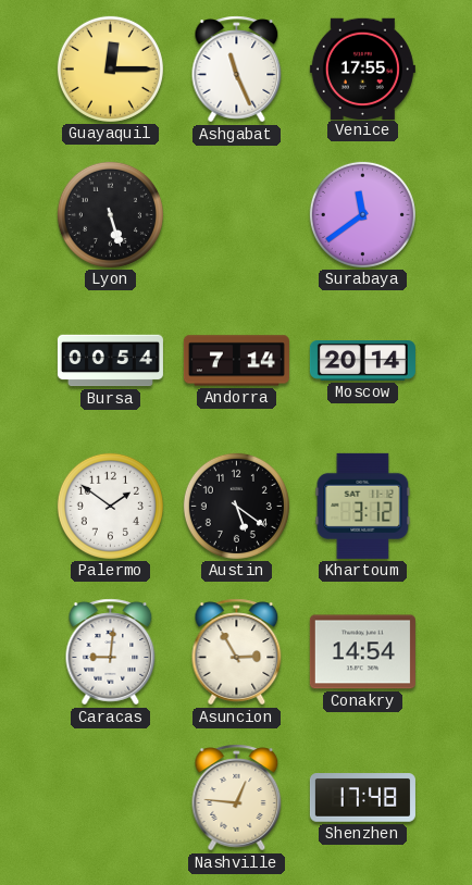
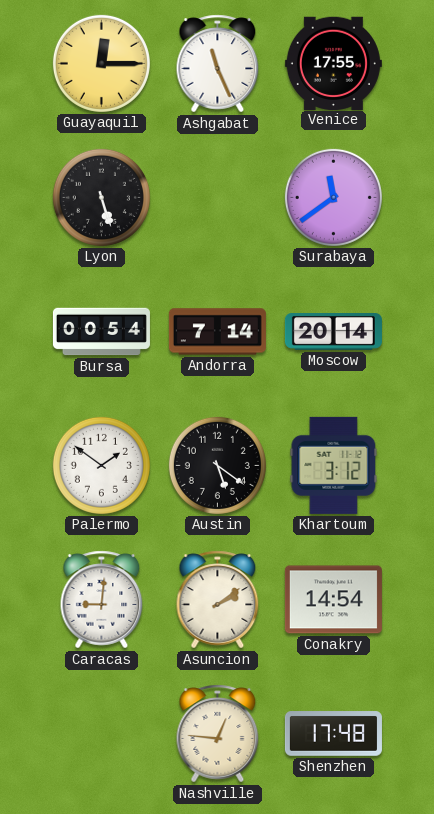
Asuncion: 2:55 -> 2:09
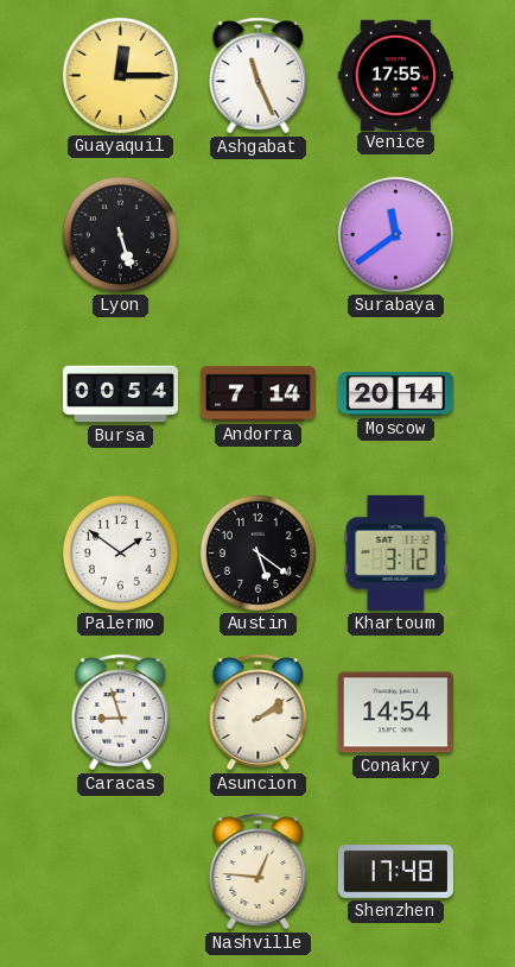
Caracas: 9:01 -> 8:57
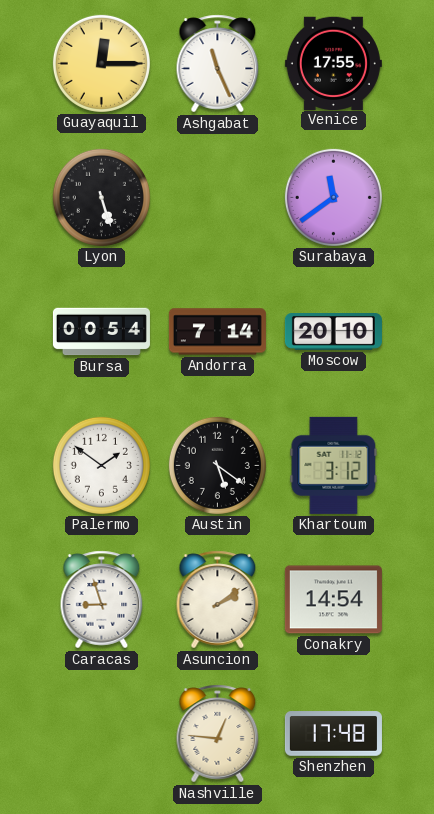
Moscow: 20:14 -> 20:10
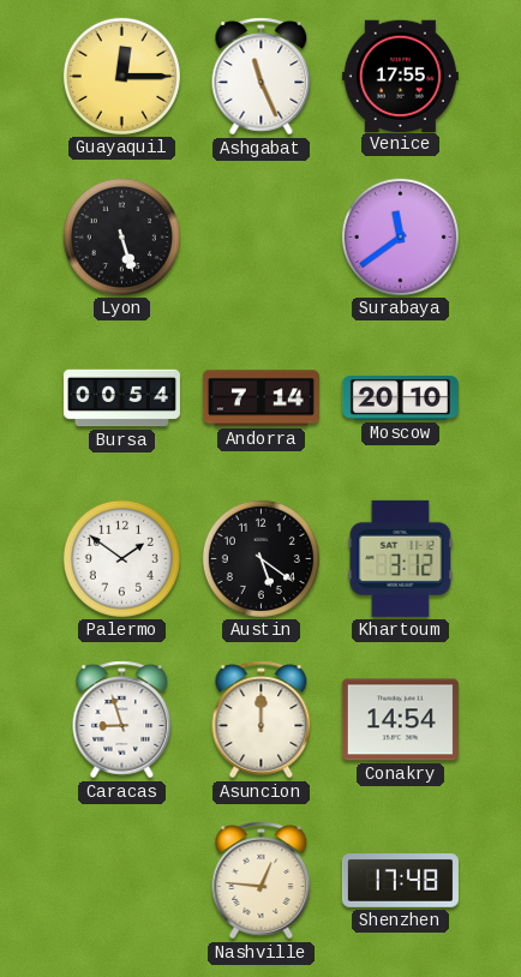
Asuncion: 2:09 -> 12:00
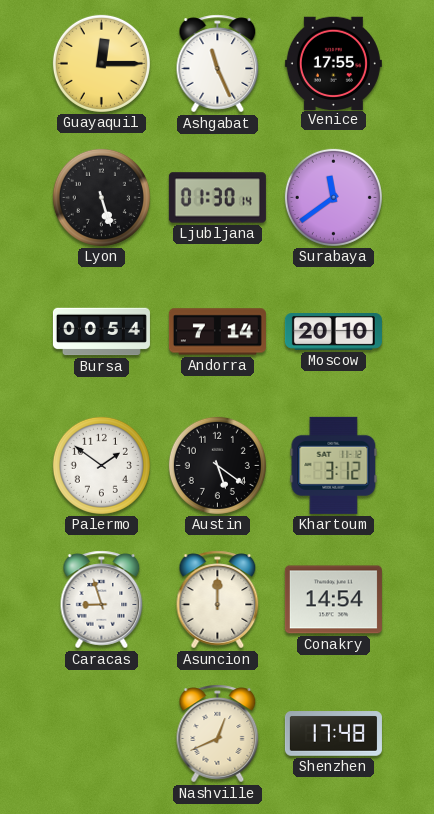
Ljubljana: none -> 01:30
Nashville: 12:46 -> 12:41
